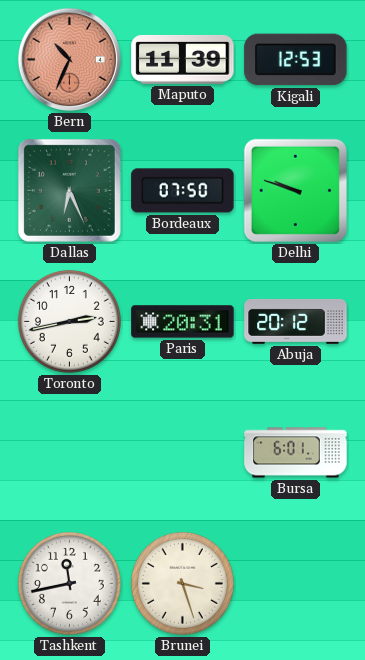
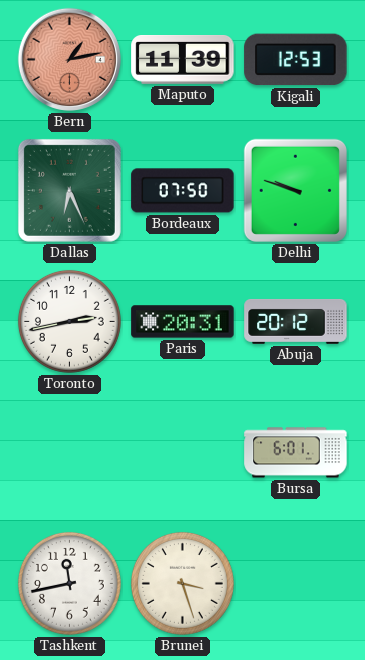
Bern: 10:34 -> 1:13
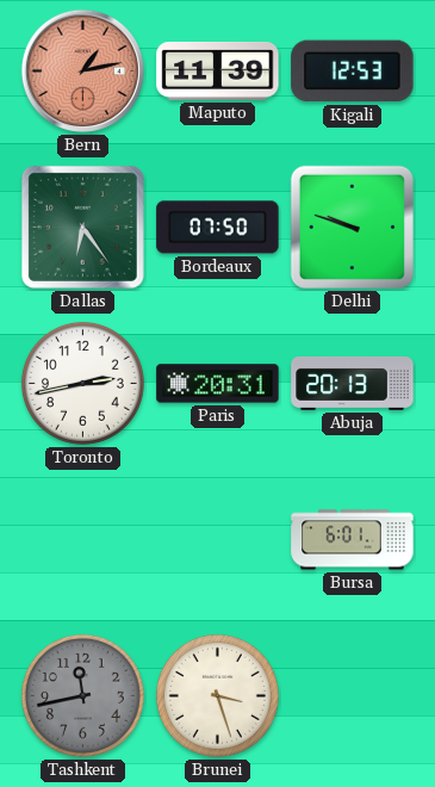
Dallas: 6:26 -> 6:24
Abuja: 20:12 -> 20:13
Tashkent dial: white -> grey
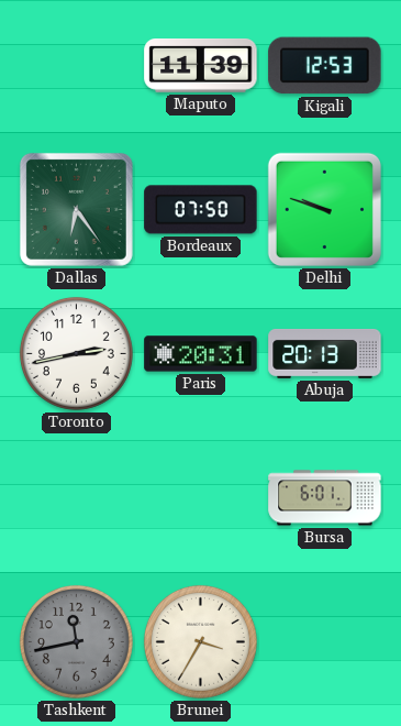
Bern: 1:13 -> none
Brunei: 3:27 -> 3:35
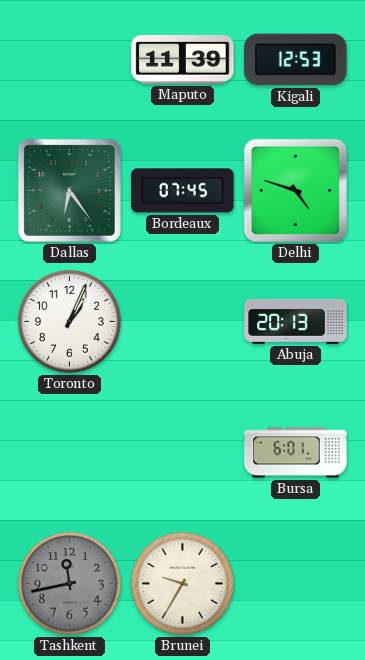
Bordeaux: 07:50 -> 07:45
Delhi: 9:48 -> 4:48
Toronto: 2:43 -> 1:04
Paris: 20:31 -> none
Brunei: 3:35 -> 9:35
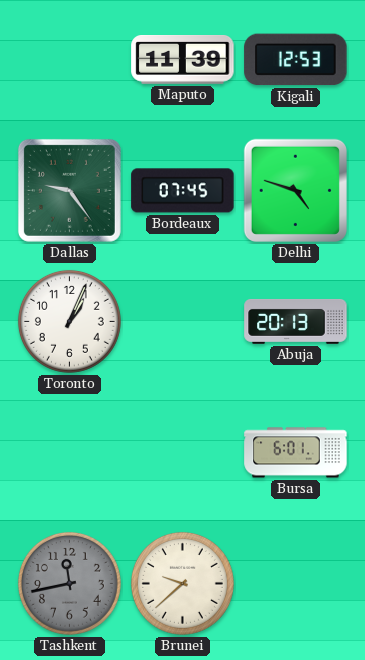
Dallas: 6:24 -> 9:24
Brunei: 9:35 -> 9:38
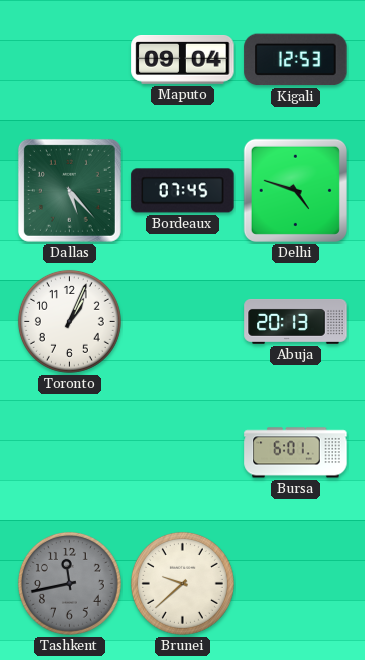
Maputo: 11:39 -> 09:04
Dallas: 9:24 -> 5:23
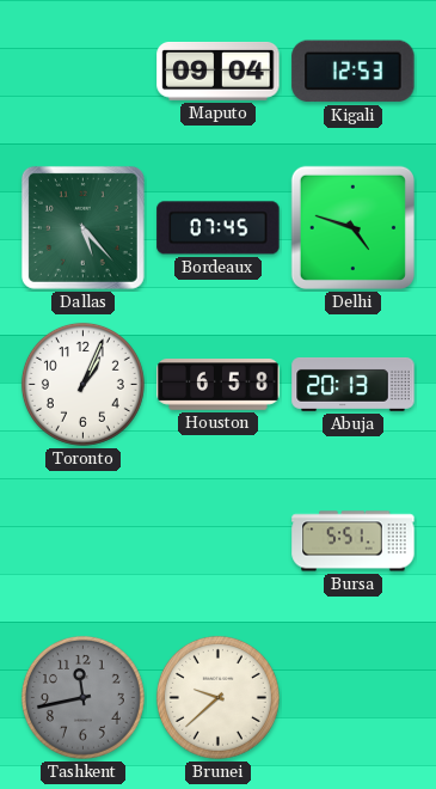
Houston: none -> 6:58
Bursa: 6:01 -> 5:51
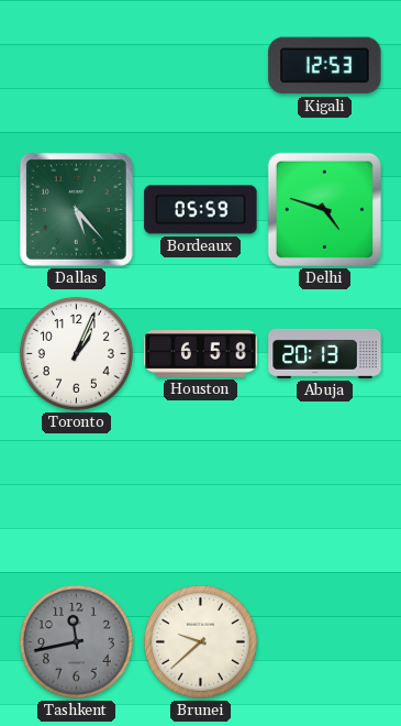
Maputo: 09:04 -> none
Bordeaux: 07:45 -> 05:59
Bursa: 5:51 -> none
